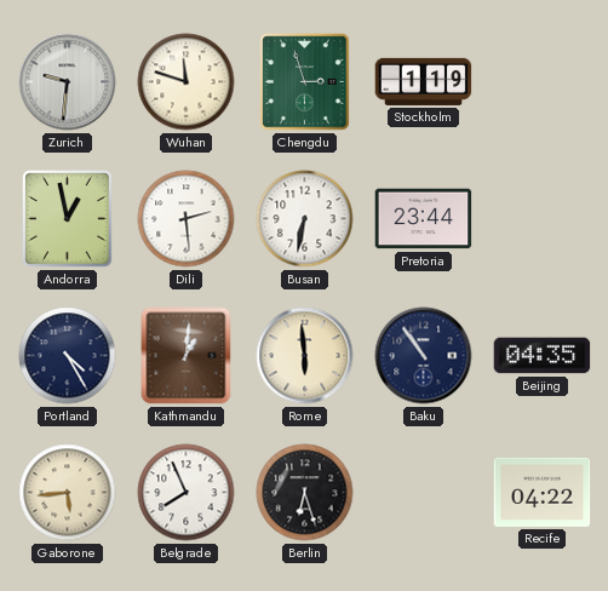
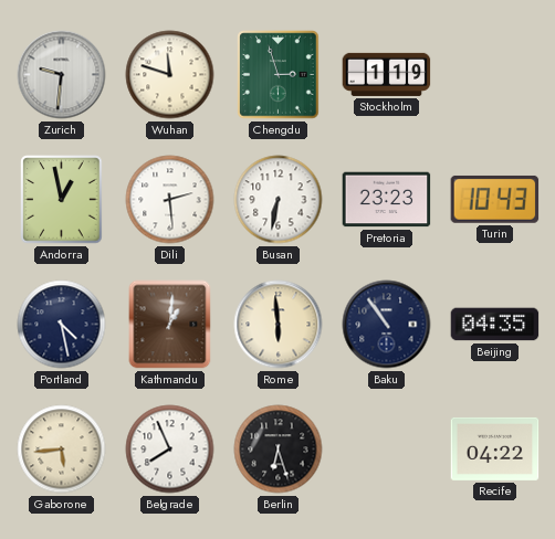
Pretoria: 23:44 -> 23:23
Turin: none -> 10:43
Portland: 4:25 -> 4:28
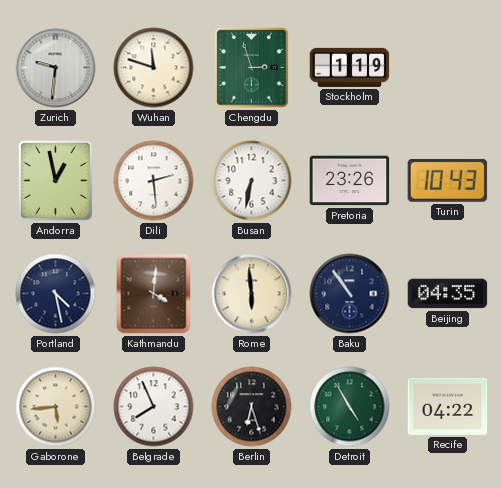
Pretoria: 23:23 -> 23:26
Kathmandu: 1:01 -> 4:01
Detroit: none -> 4:55
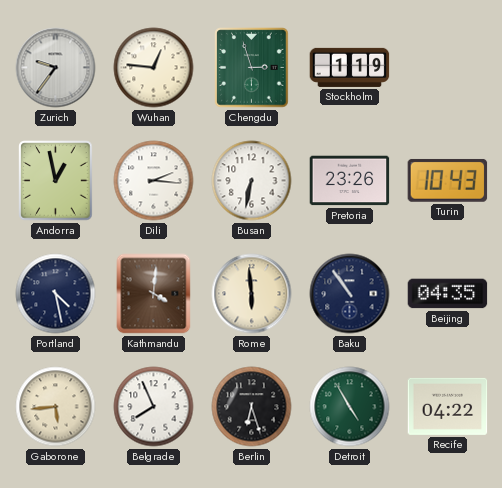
Zurich: 9:31 -> 9:36
Wuhan: 11:48 -> 12:46
Dili: 2:29 -> 2:16
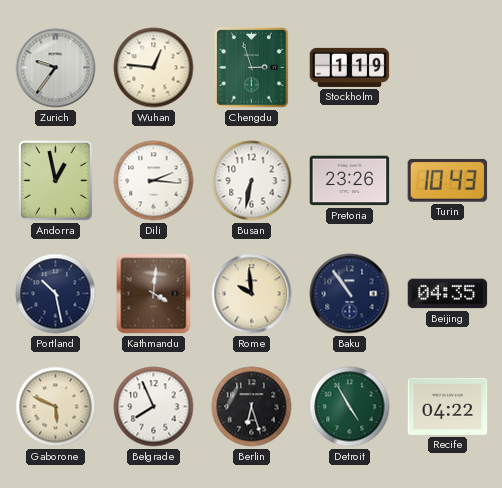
Portland: 4:28 -> 10:28
Rome: 5:59 -> 9:59
Gaborone: 5:44 -> 5:49
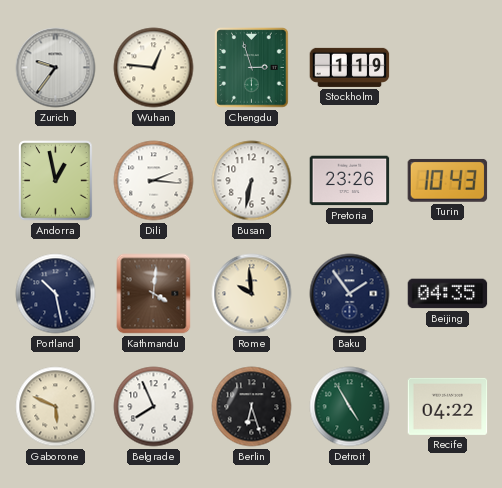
Baku: 10:54 -> 1:54
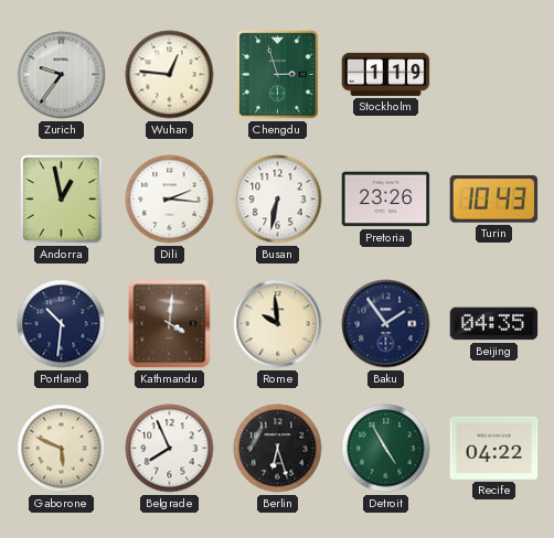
Portland: 10:28 -> 10:31
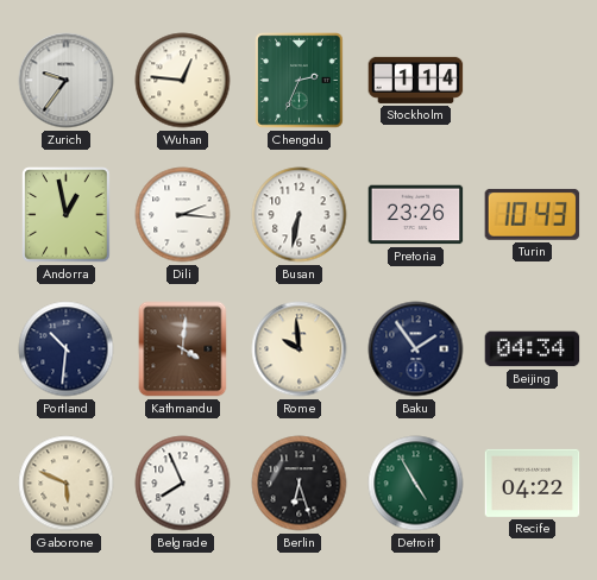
Chengdu: 2:57 -> 2:34
Stockholm: 1:19 -> 1:14
Beijing: 04:35 -> 04:34
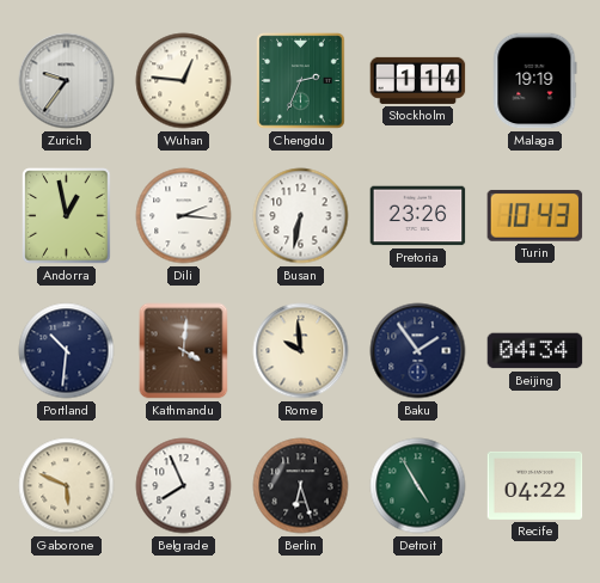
Malaga: none -> 19:19
